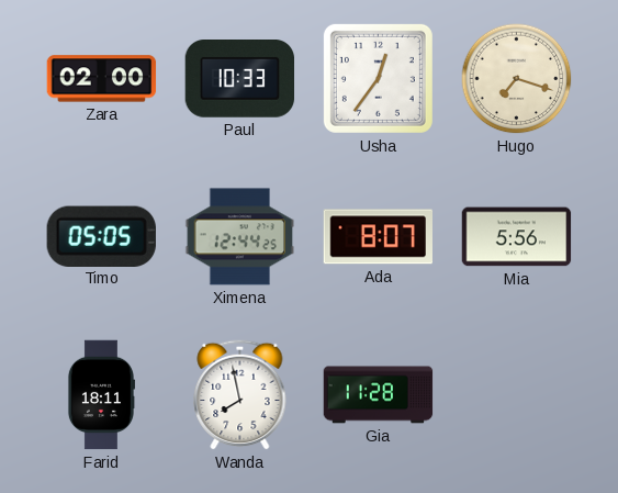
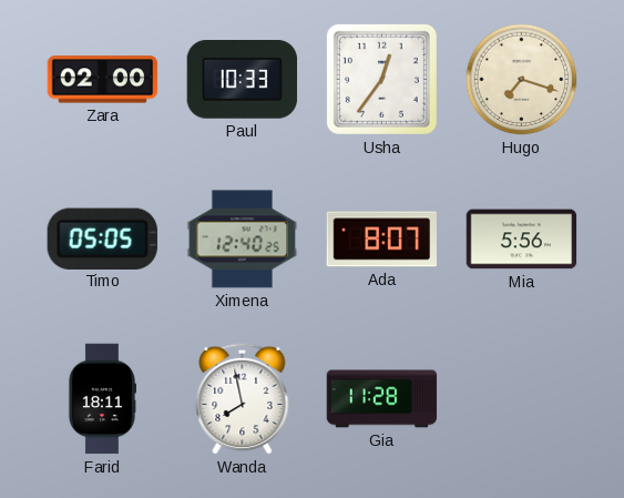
Ximena: 12:44 -> 12:40
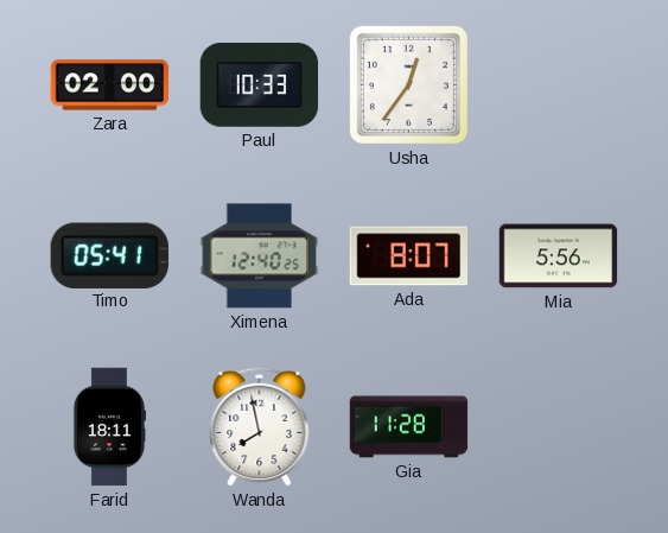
Hugo: 7:18 -> none
Timo: 05:05 -> 05:41
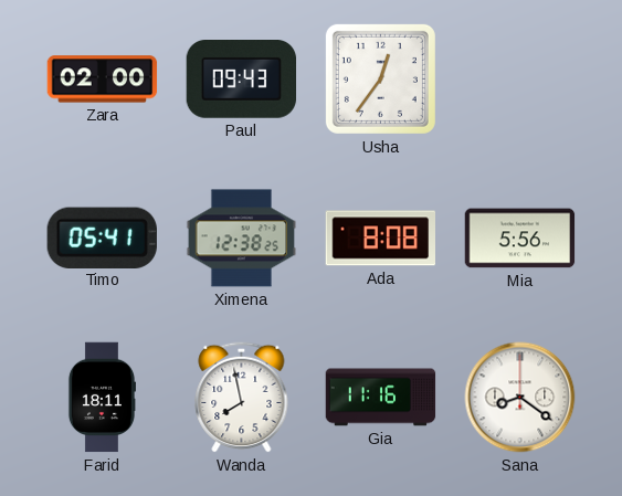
Paul: 10:33 -> 09:43
Ximena: 12:40 -> 12:38
Ada: 8:07 -> 8:08
Gia: 11:28 -> 11:16
Sana: none -> 8:21
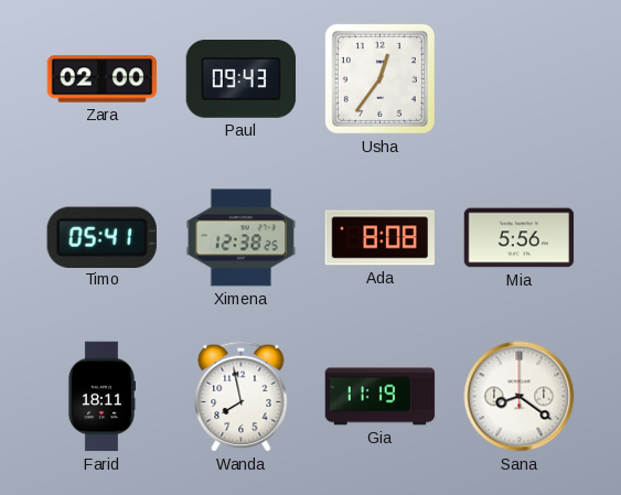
Gia: 11:16 -> 11:19
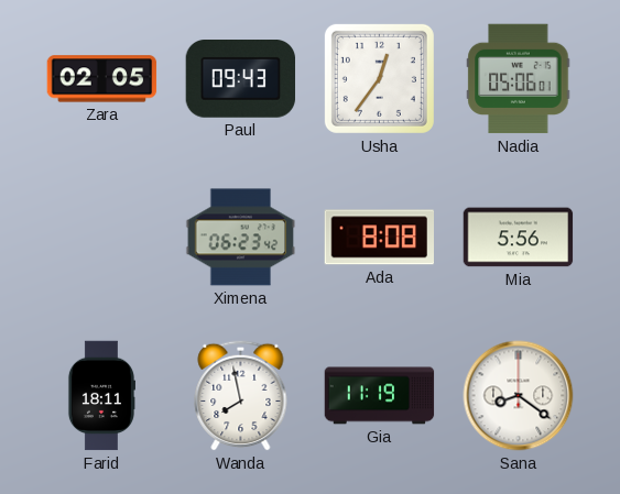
Zara: 02:00 -> 02:05
Nadia: none -> 05:06
Timo: 05:41 -> none
Ximena: 12:38 -> 06:23
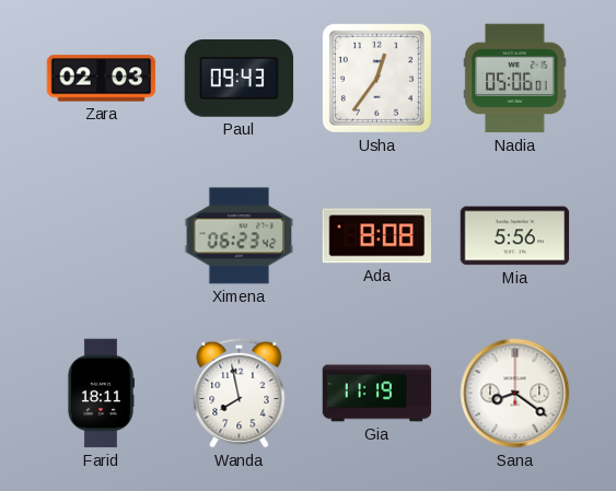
Zara: 02:05 -> 02:03
